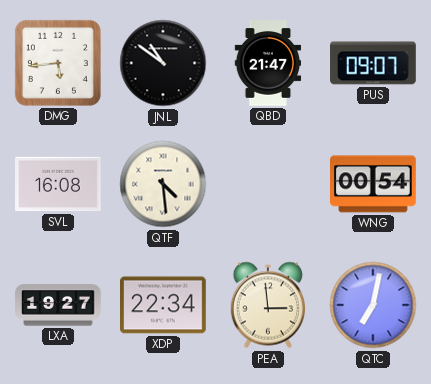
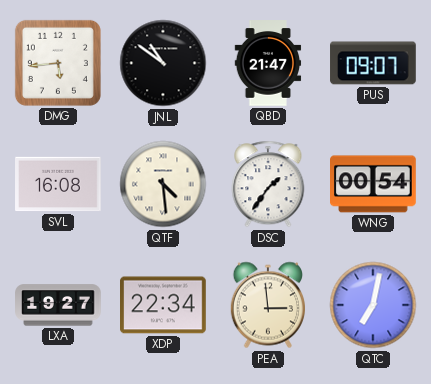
DSC: none -> 1:36
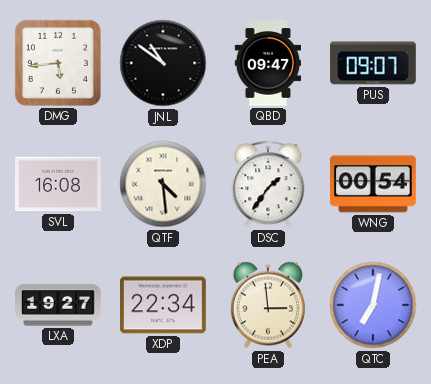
QBD: 21:47 -> 09:47
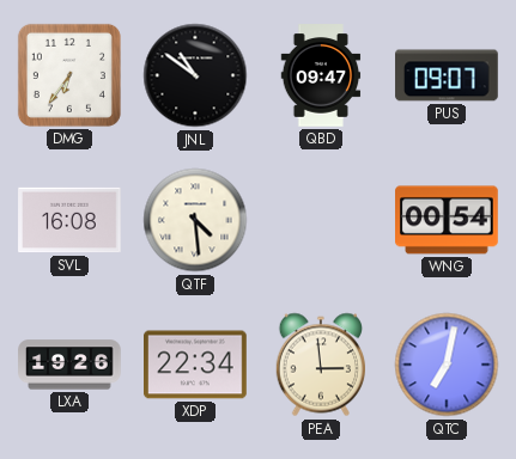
DMG: 5:44 -> 6:36
DSC: 1:36 -> none
LXA: 19:27 -> 19:26
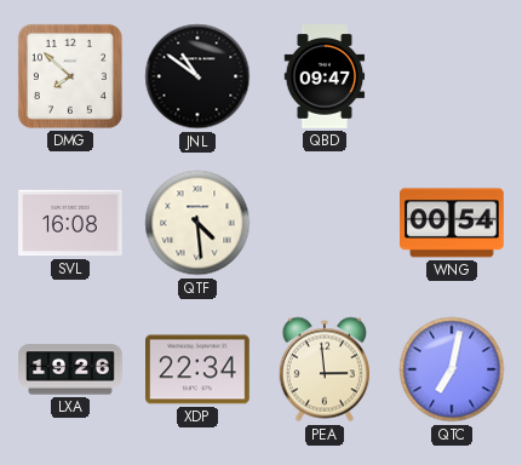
DMG: 6:36 -> 7:52
PUS: 09:07 -> none
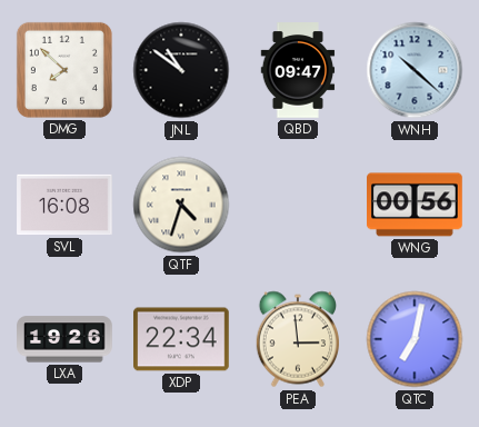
WNH: none -> 10:22
QTF: 4:29 -> 4:33
WNG: 00:54 -> 00:56
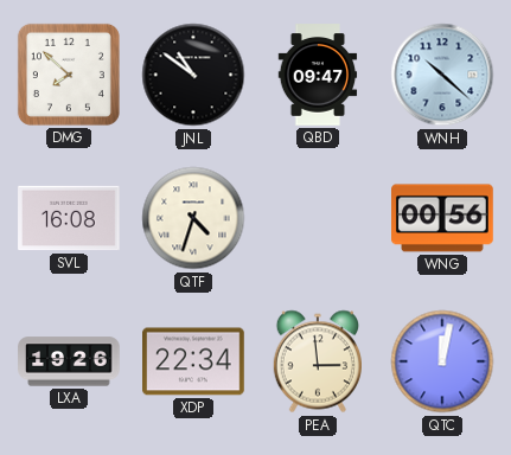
QTC: 7:02 -> 12:02
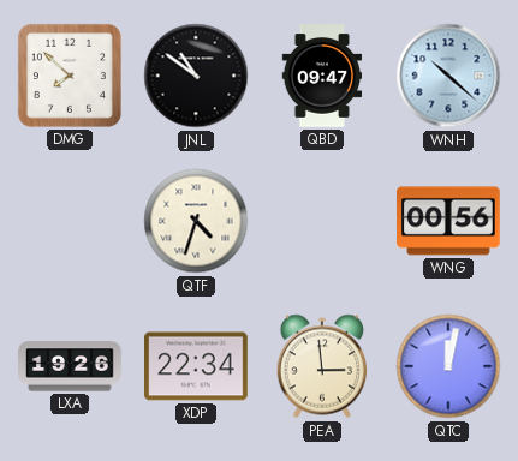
SVL: 16:08 -> none
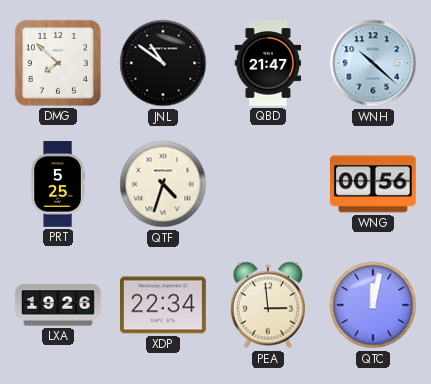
QBD: 09:47 -> 21:47
PRT: none -> 5:25
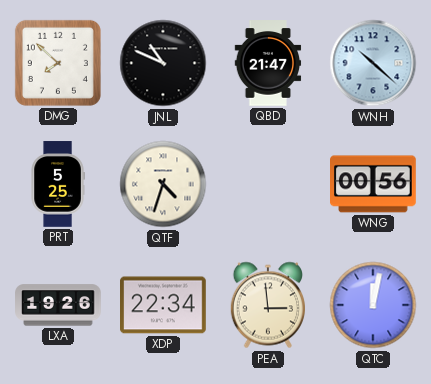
JNL: 10:51 -> 10:49
